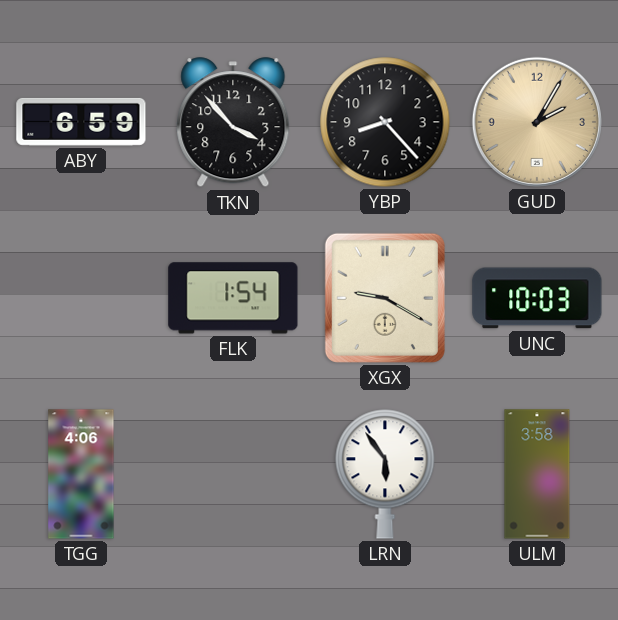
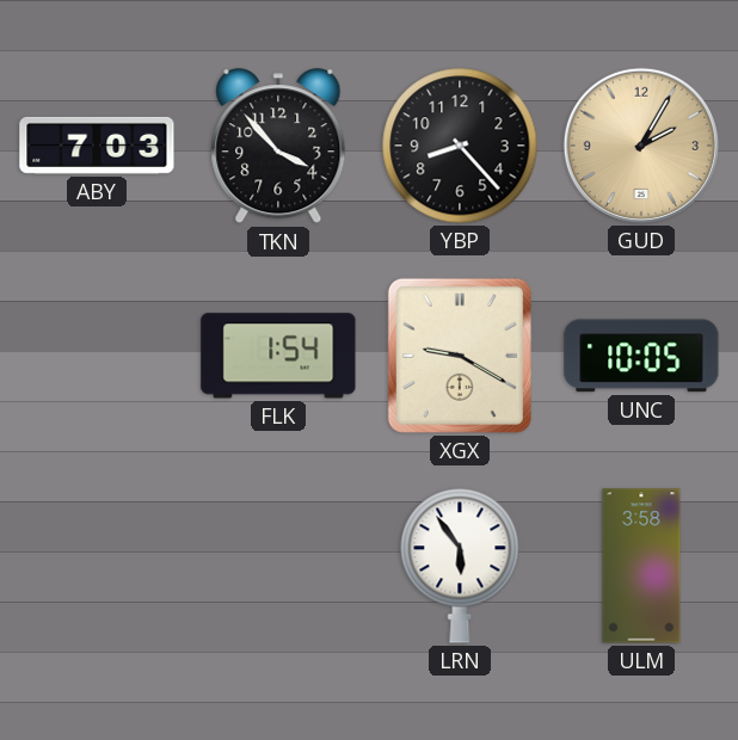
ABY: 6:59 -> 7:03
UNC: 10:03 -> 10:05
TGG: 4:06 -> none
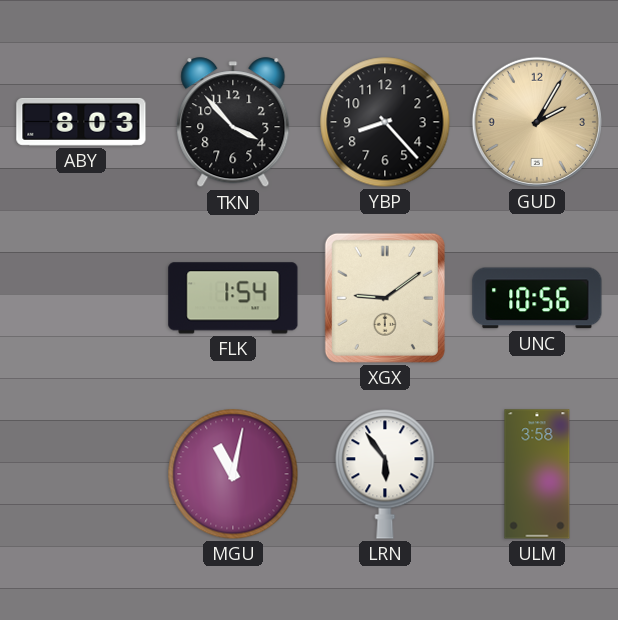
ABY: 7:03 -> 8:03
XGX: 9:20 -> 9:09
UNC: 10:05 -> 10:56
MGU: none -> 11:02
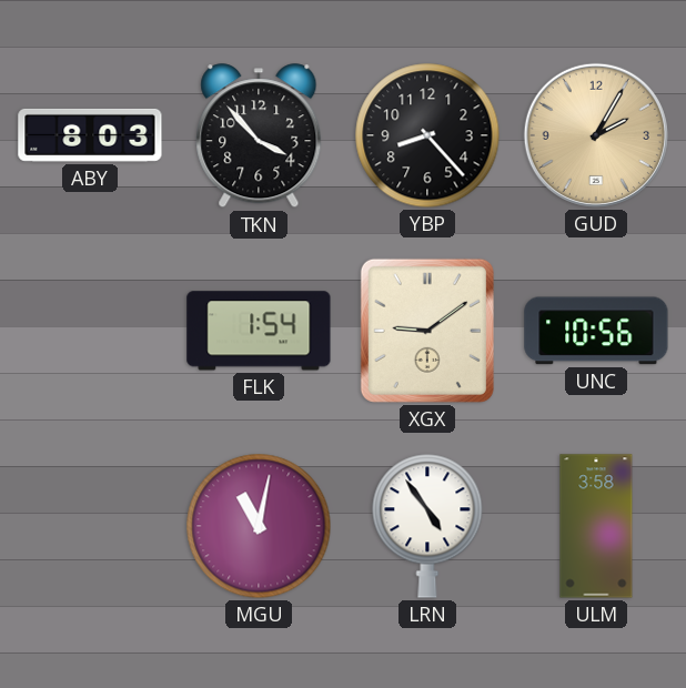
LRN: 5:54 -> 4:54
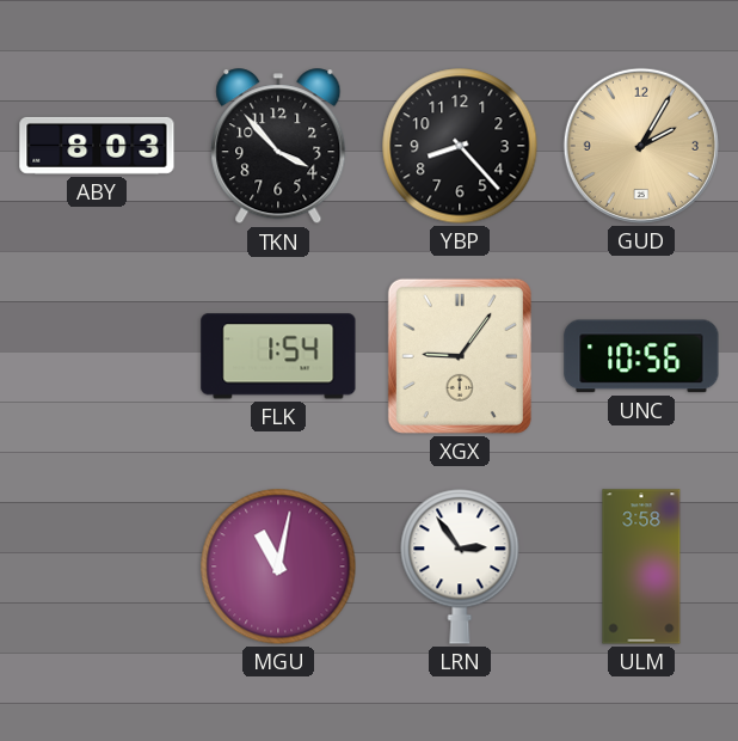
XGX: 9:09 -> 9:06
LRN: 4:54 -> 2:54
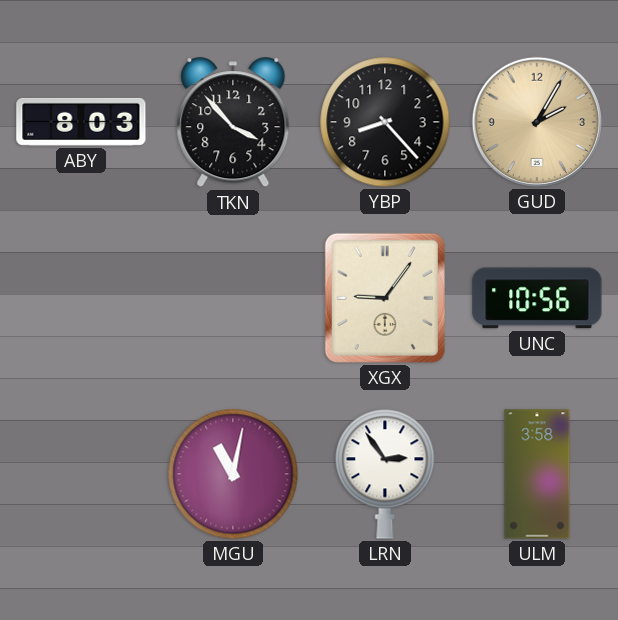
FLK: 1:54 -> none
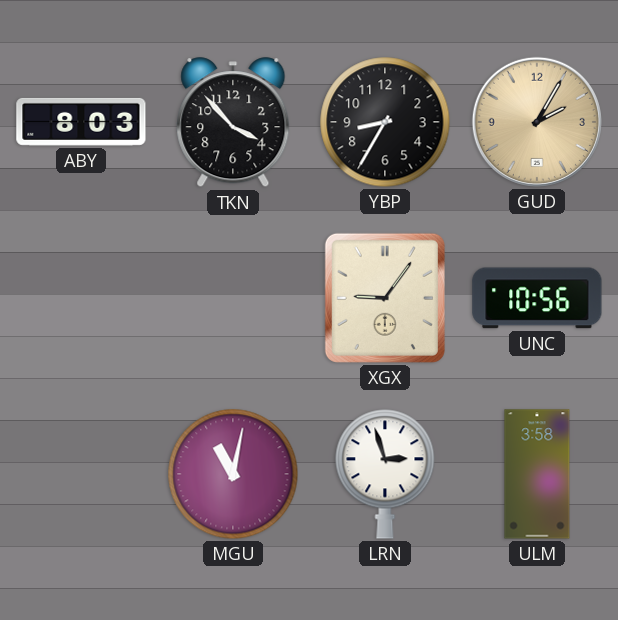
YBP: 8:23 -> 8:35
LRN: 2:54 -> 2:57
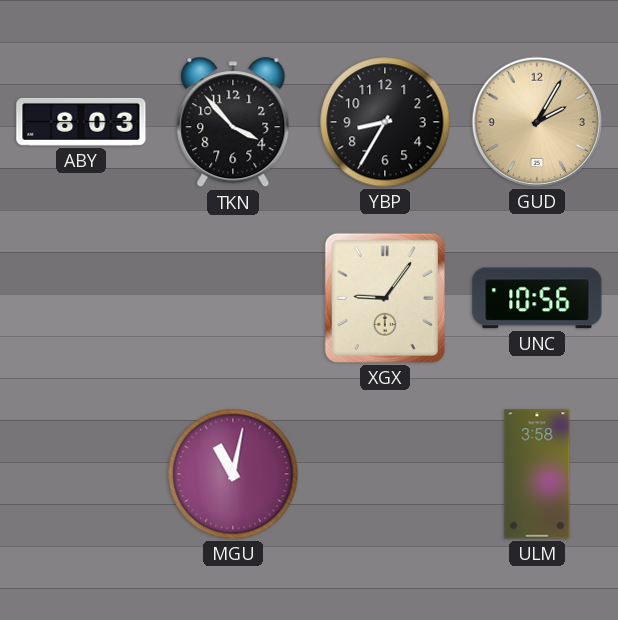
LRN: 2:57 -> none
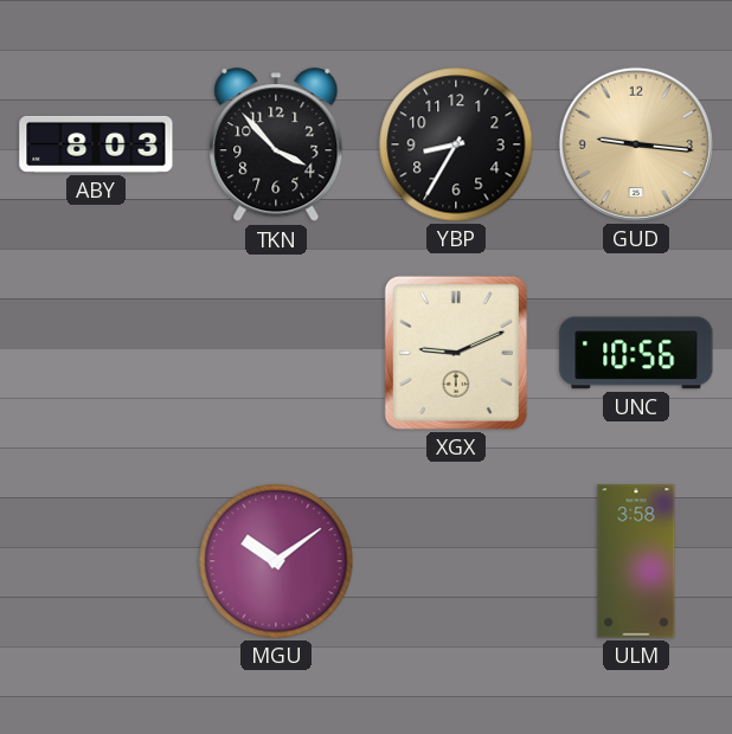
GUD: 2:05 -> 9:16
XGX: 9:06 -> 9:11
MGU: 11:02 -> 10:09
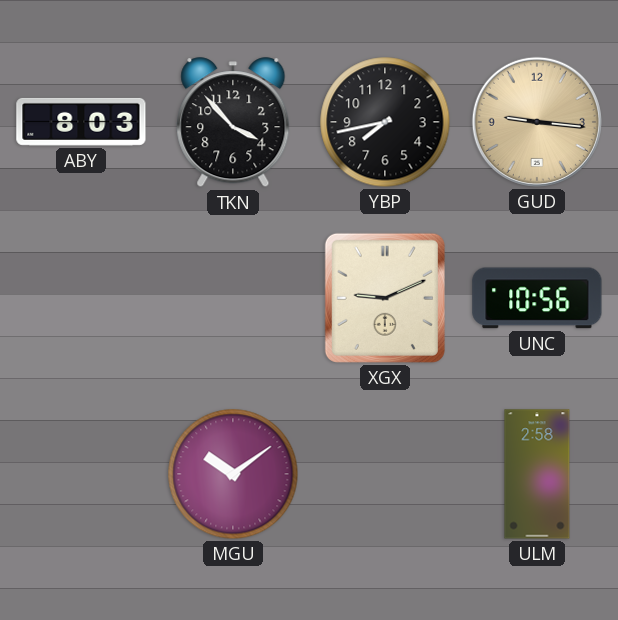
YBP: 8:35 -> 7:43
ULM: 3:58 -> 2:58
